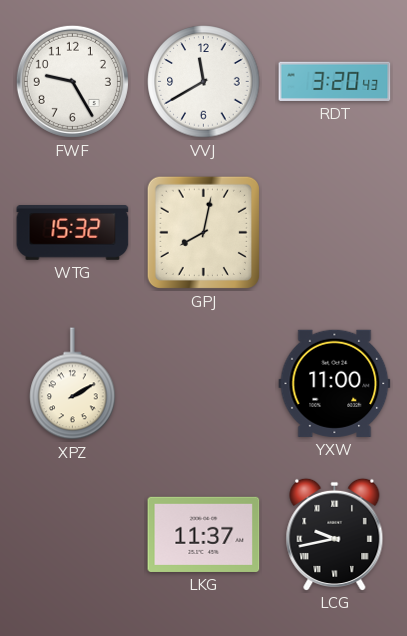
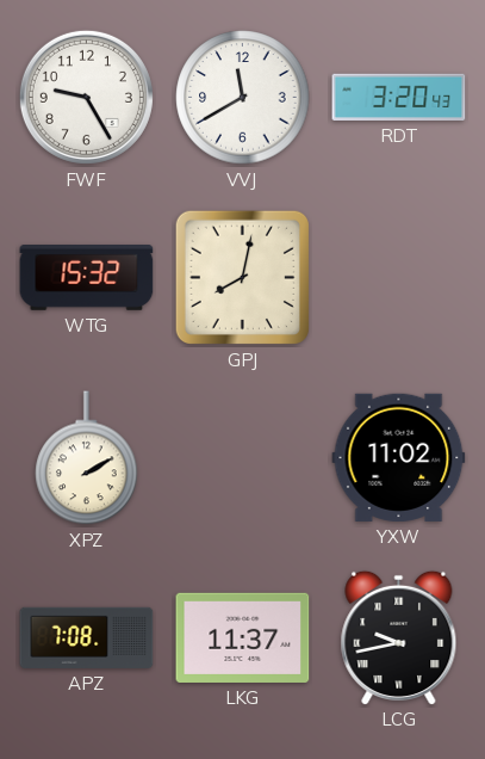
YXW: 11:00 -> 11:02
APZ: none -> 7:08
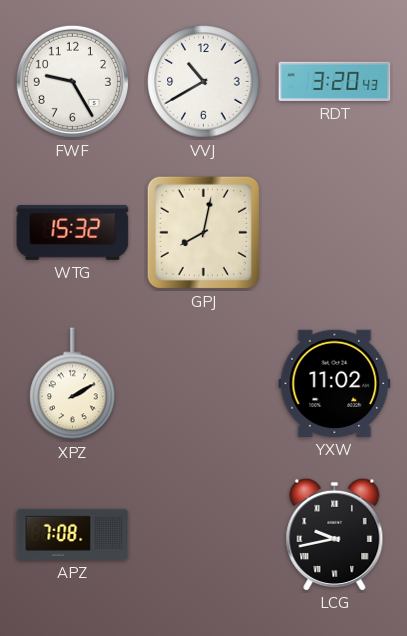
VVJ: 11:40 -> 10:40
LKG: 11:37 -> none
